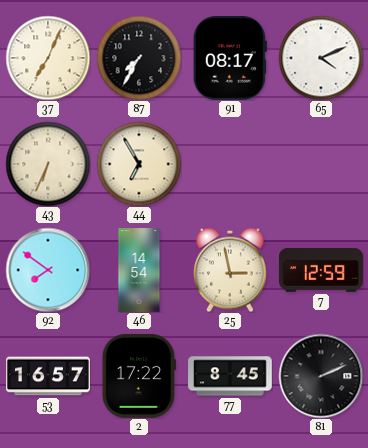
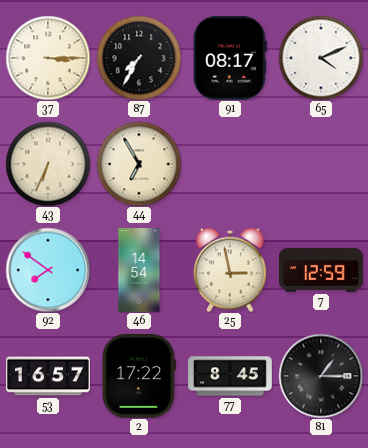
37: 7:04 -> 3:15
81: 2:11 -> 1:15
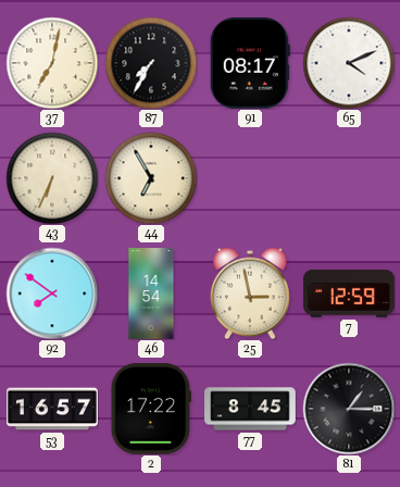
37: 3:15 -> 7:02
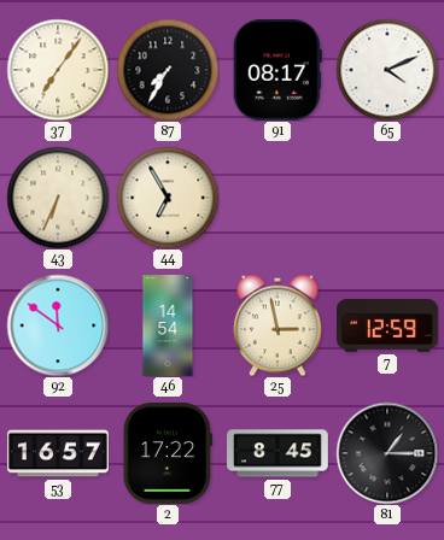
37: 7:02 -> 7:06
92: 7:51 -> 11:51
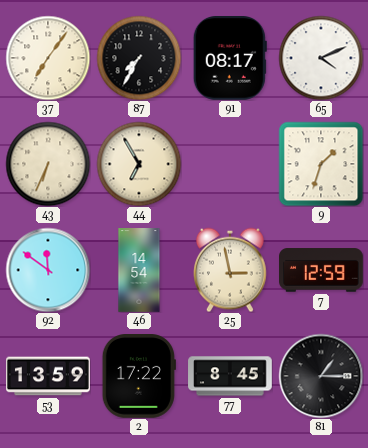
9: none -> 1:33
53: 16:57 -> 13:59
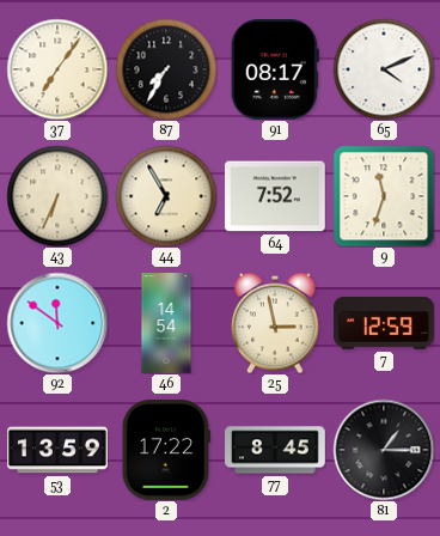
64: none -> 7:52
9: 1:33 -> 11:33
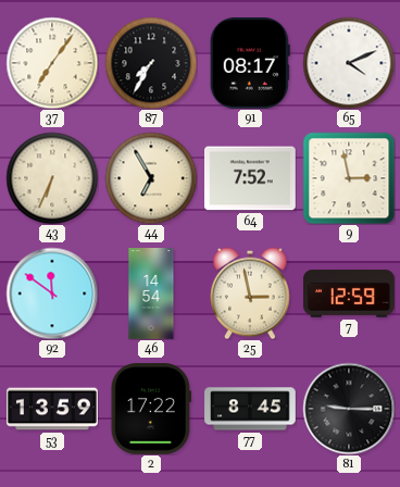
9: 11:33 -> 2:58
81: 1:15 -> 9:15
